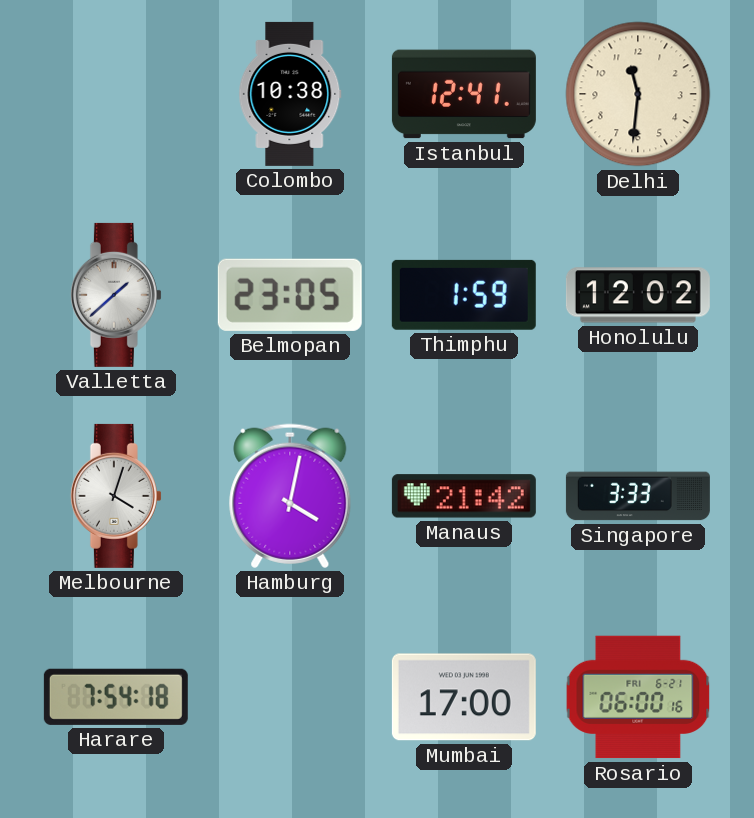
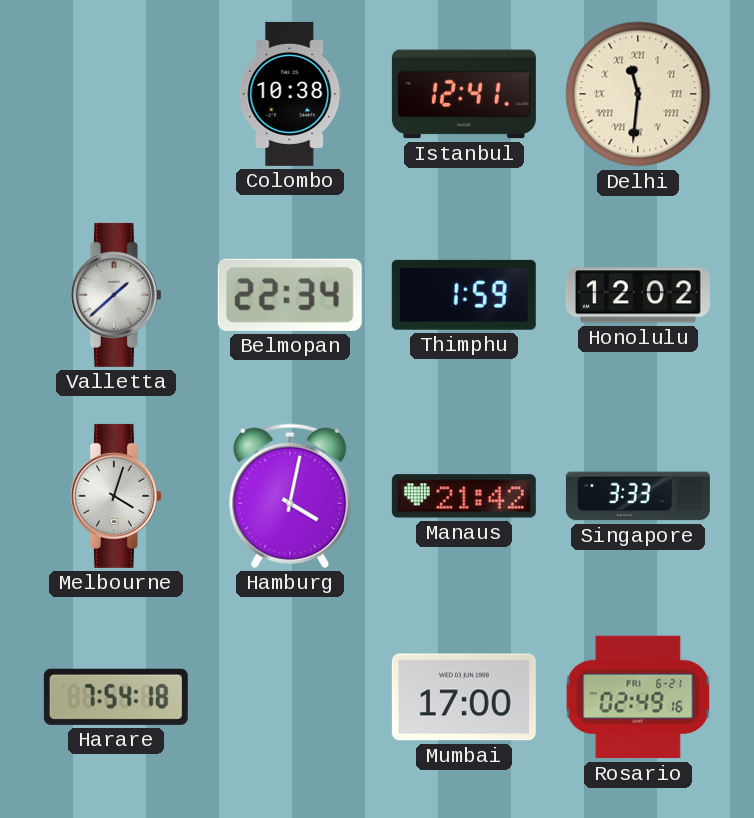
Delhi numerals: Arabic -> Roman
Belmopan: 23:05 -> 22:34
Rosario: 06:00 -> 02:49
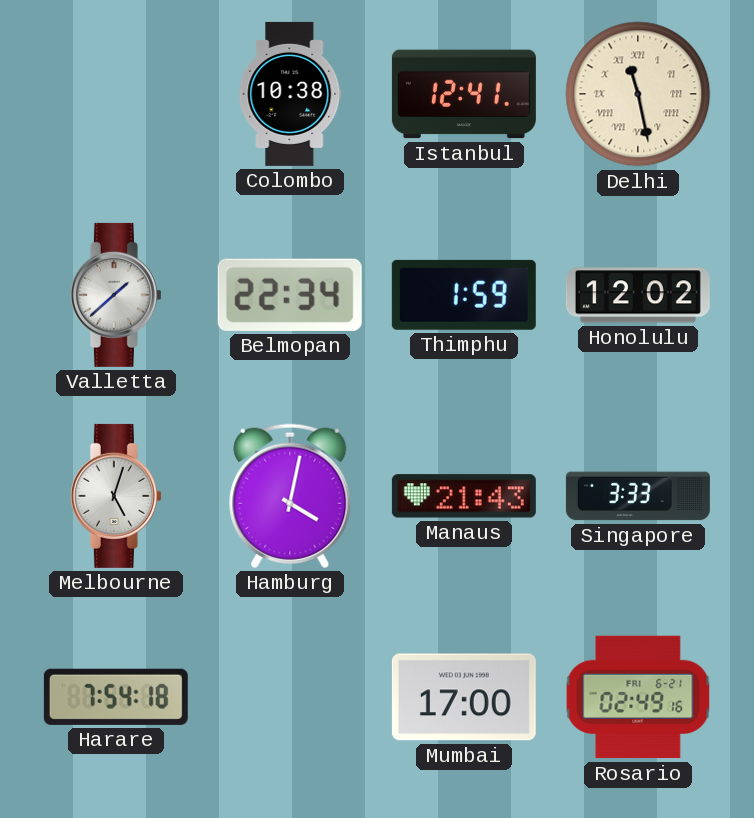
Delhi: 11:31 -> 11:28
Melbourne: 4:03 -> 5:03
Manaus: 21:42 -> 21:43
